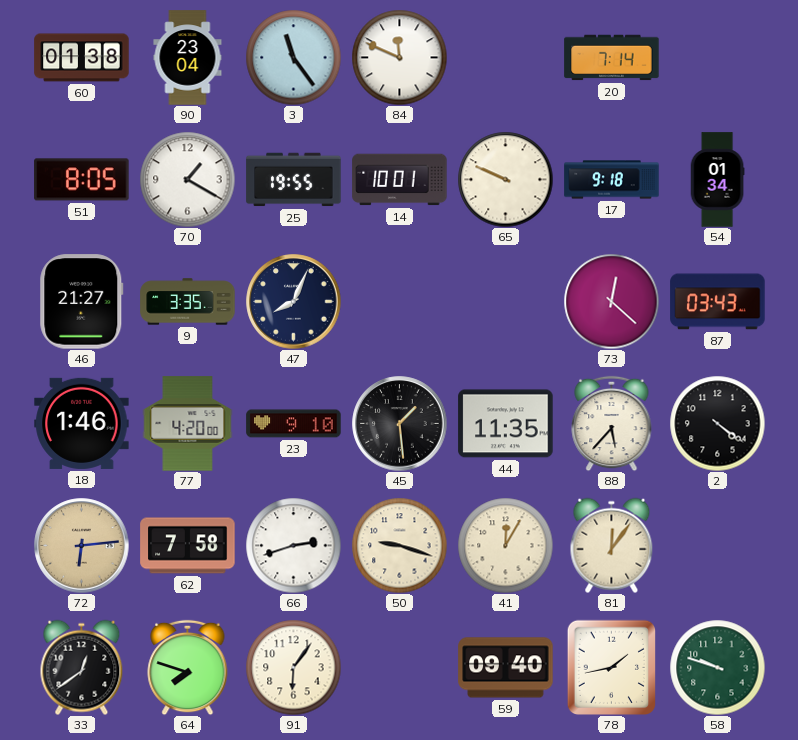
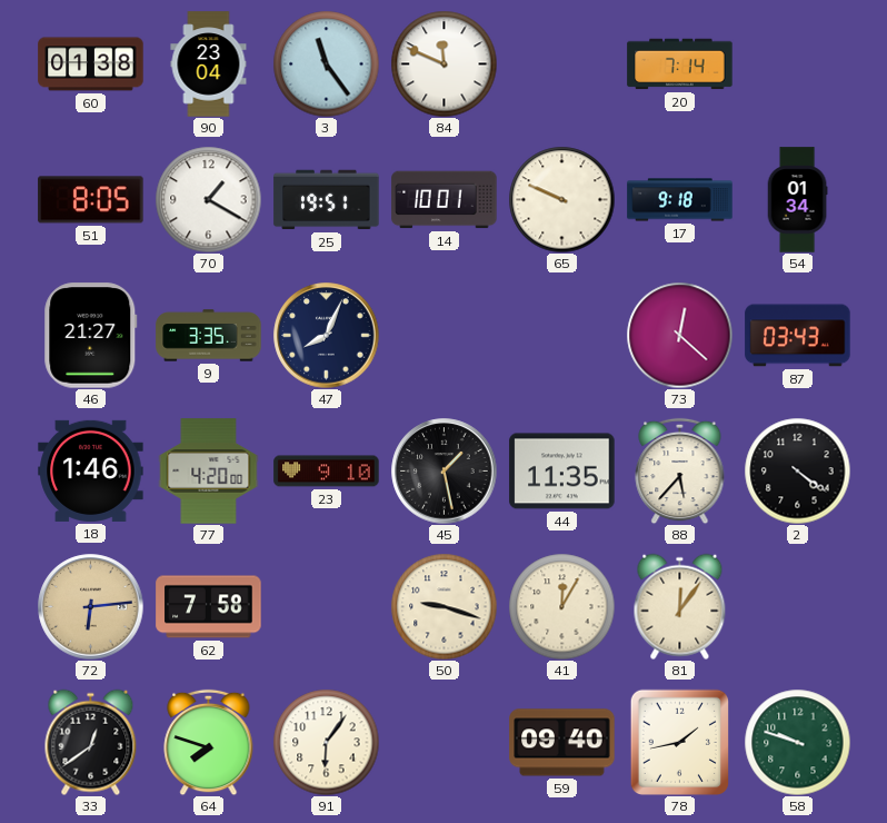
25: 19:55 -> 19:51
45: 1:29 -> 1:28
66: 2:42 -> none
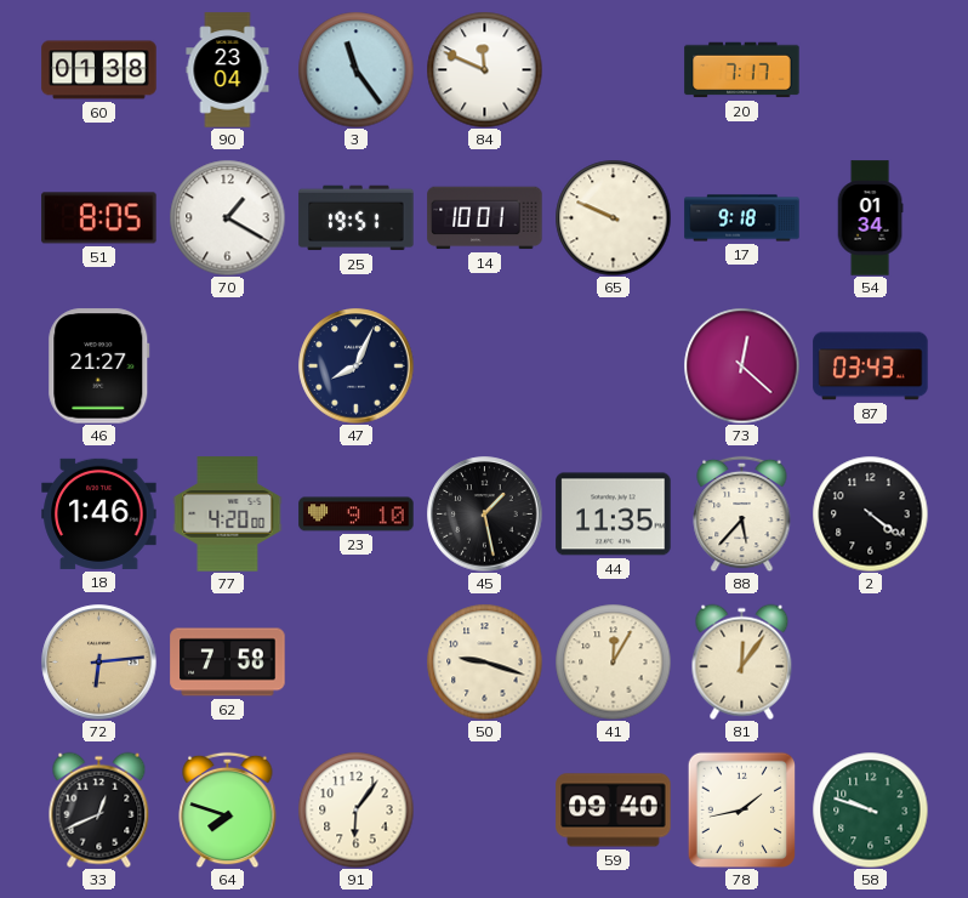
20: 7:14 -> 7:17
9: 3:35 -> none
33: 12:39 -> 12:41
